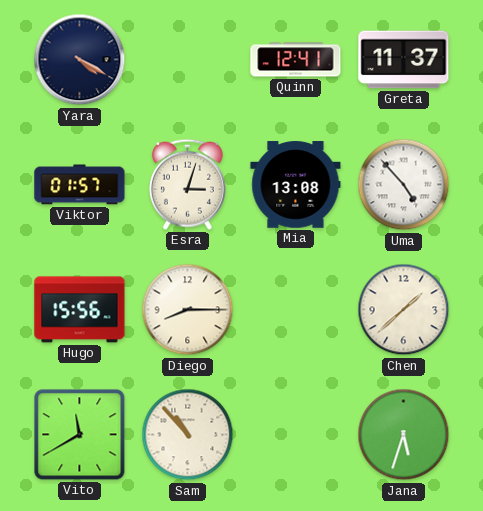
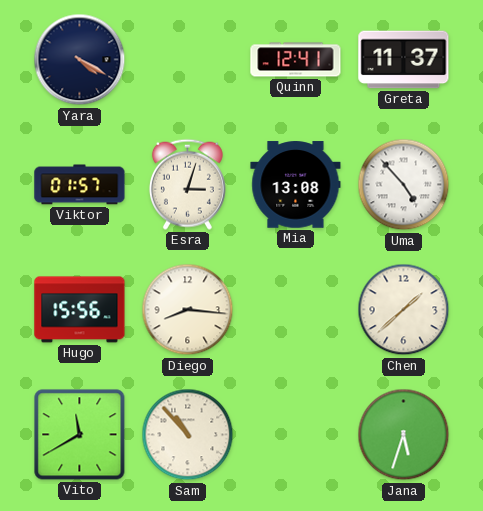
Diego: 8:15 -> 8:16
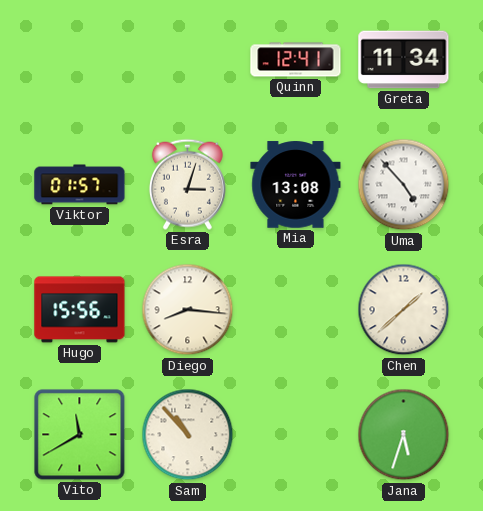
Yara: 4:20 -> none
Greta: 11:37 -> 11:34
